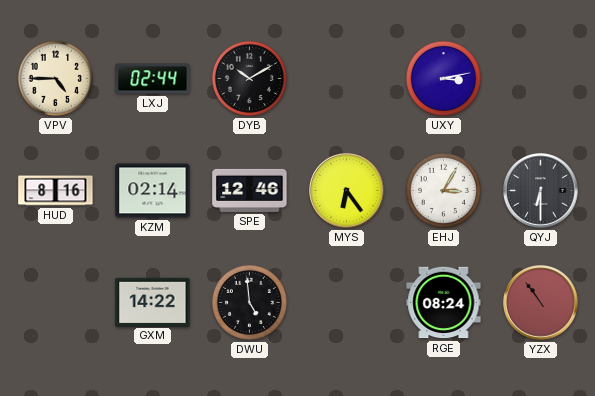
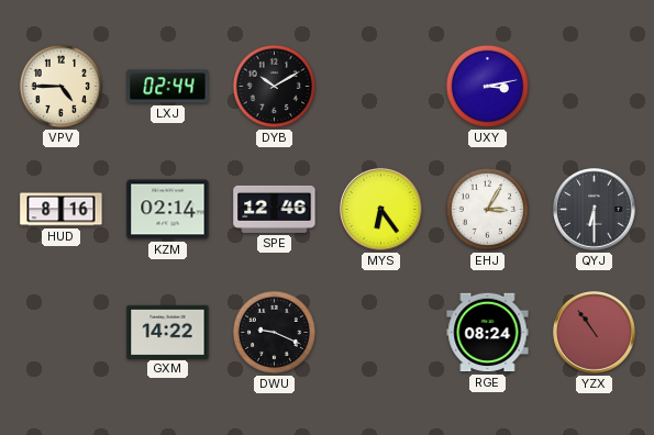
DWU: 4:59 -> 9:19
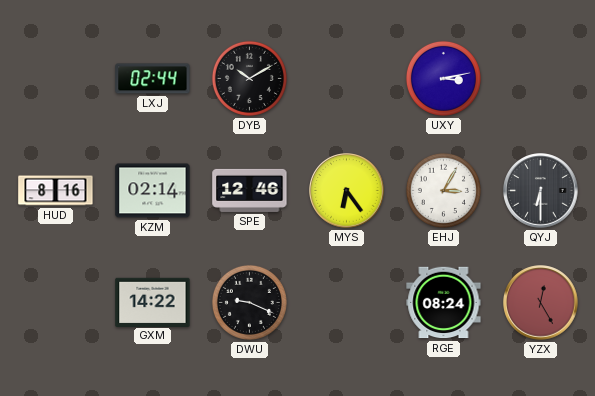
VPV: 4:45 -> none
YZX: 10:54 -> 12:25
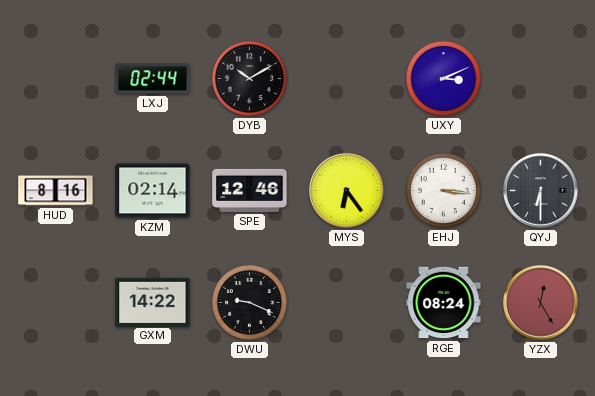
UXY: 3:13 -> 3:11
EHJ: 3:05 -> 3:16
